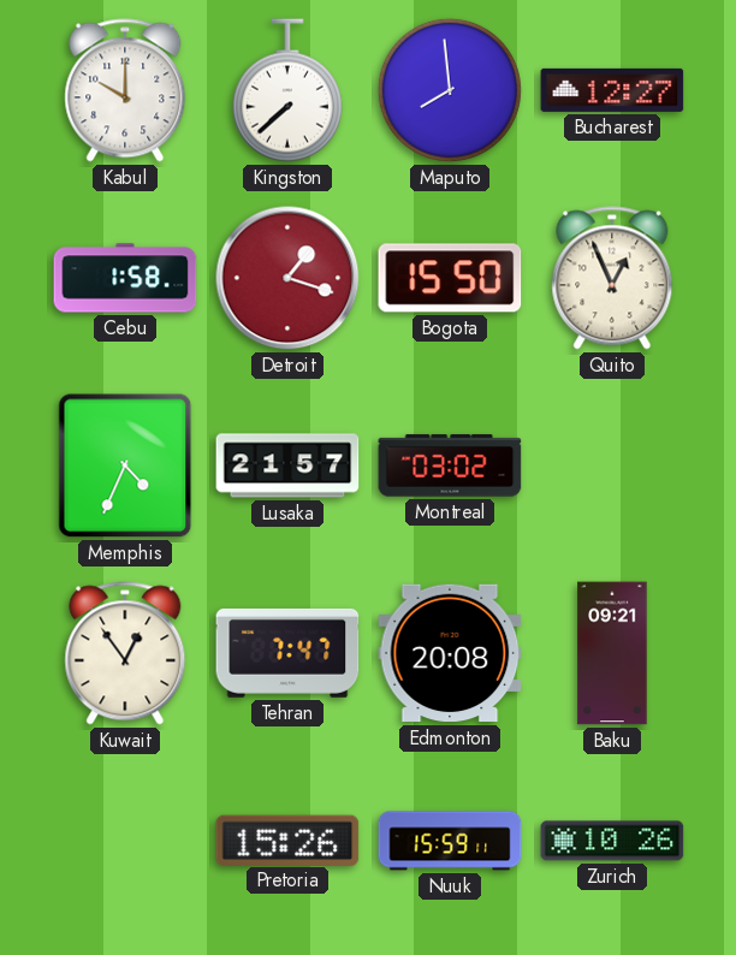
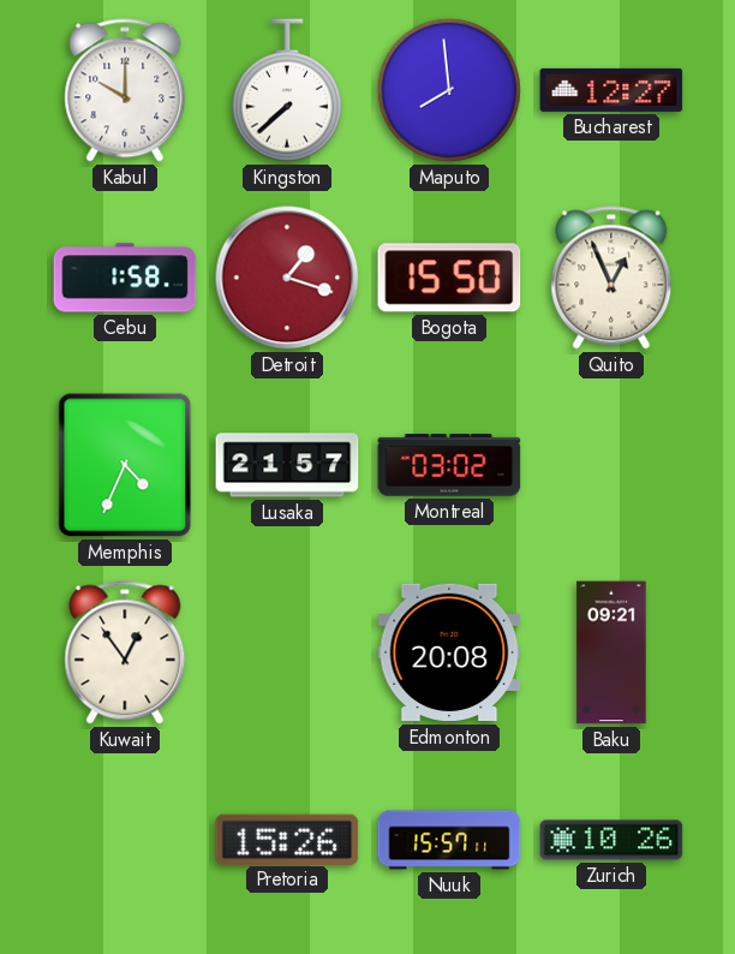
Tehran: 7:47 -> none
Nuuk: 15:59 -> 15:57
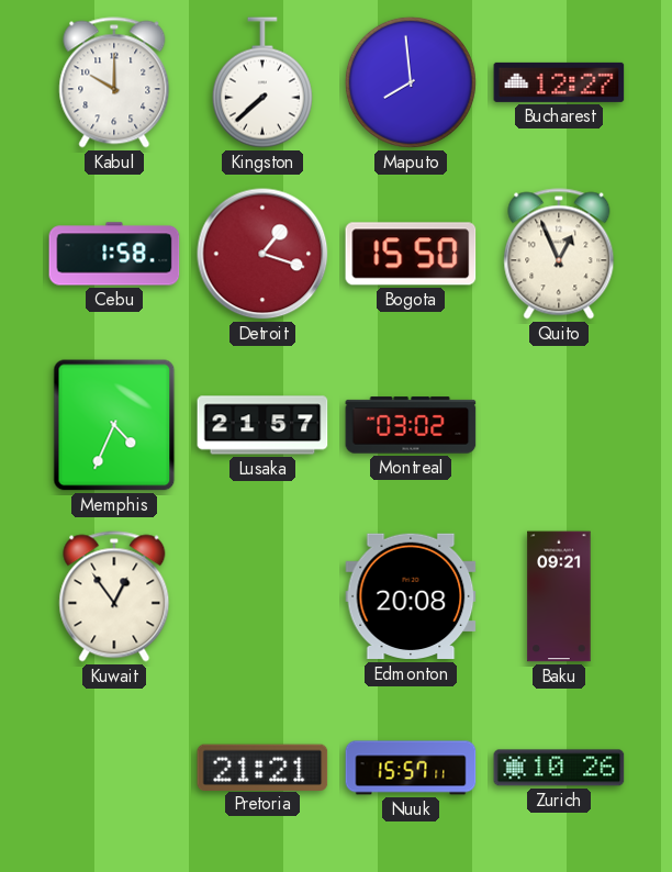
Pretoria: 15:26 -> 21:21
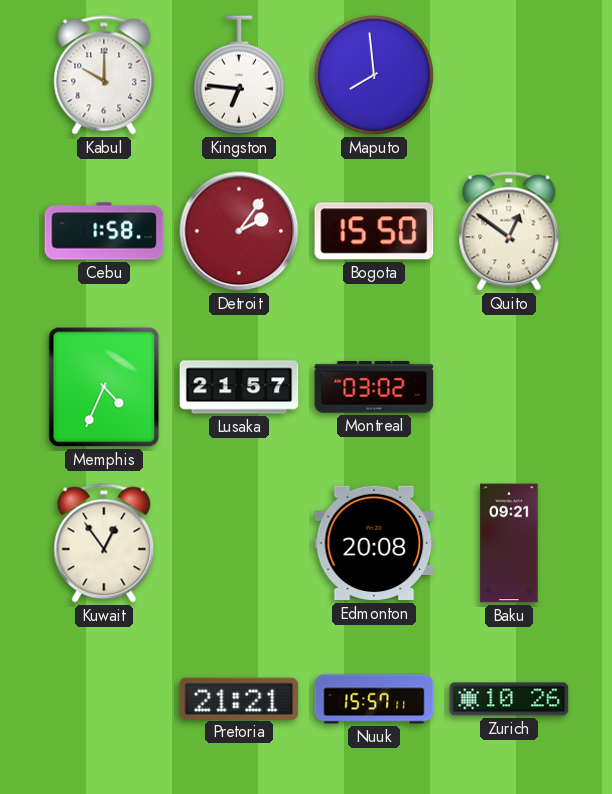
Kingston: 7:38 -> 6:46
Bucharest: 12:27 -> none
Detroit: 1:18 -> 2:06
Quito: 12:56 -> 12:51
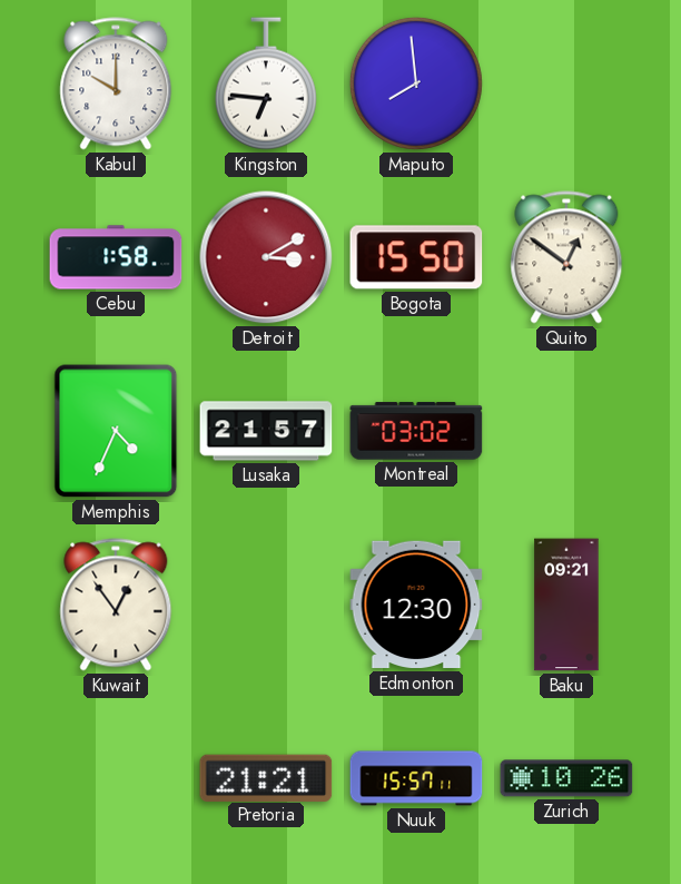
Detroit: 2:06 -> 3:10
Edmonton: 20:08 -> 12:30
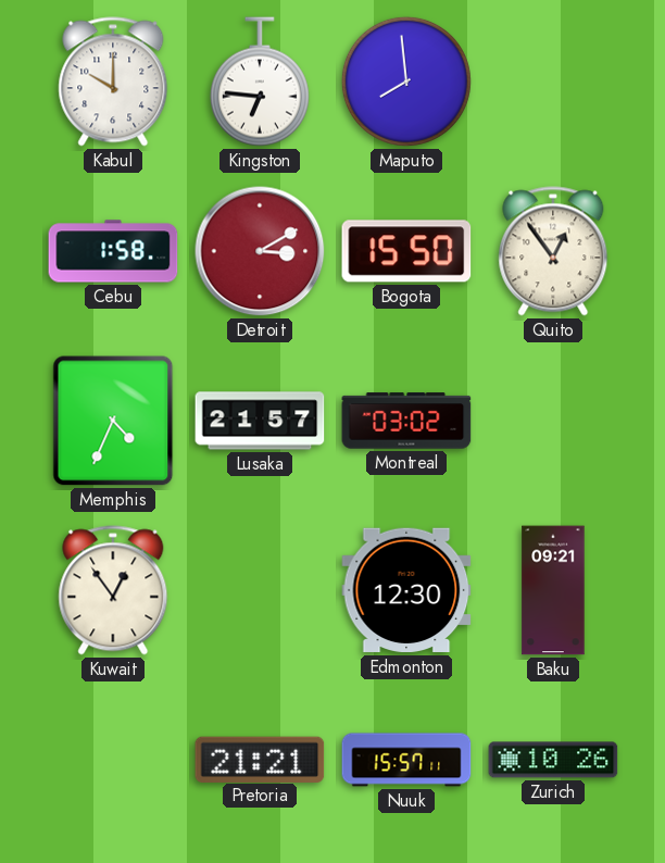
Quito: 12:51 -> 12:54
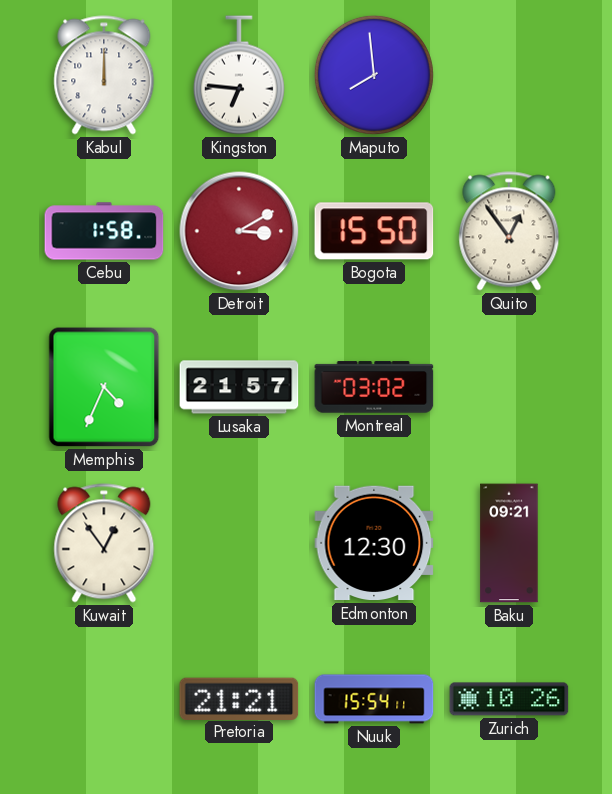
Kabul: 10:00 -> 12:00
Nuuk: 15:57 -> 15:54
